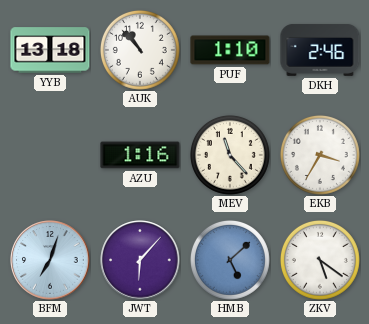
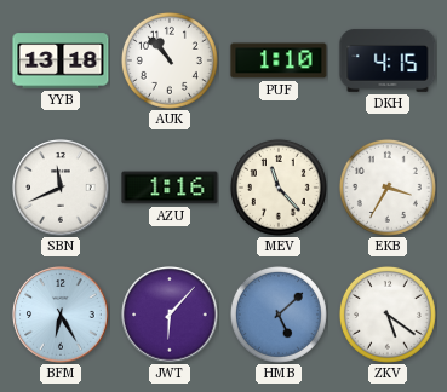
DKH: 2:46 -> 4:15
SBN: none -> 11:41
BFM: 7:03 -> 6:25
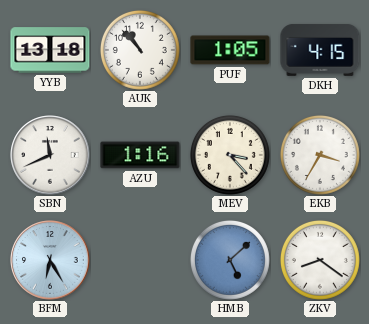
PUF: 1:10 -> 1:05
MEV: 11:23 -> 3:23
JWT: 6:07 -> none
ZKV: 5:21 -> 8:21
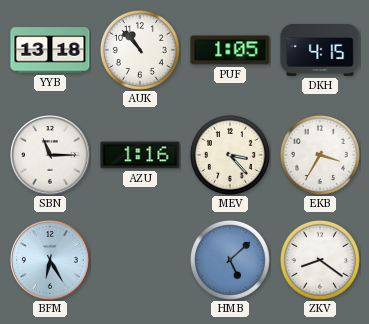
SBN: 11:41 -> 11:15
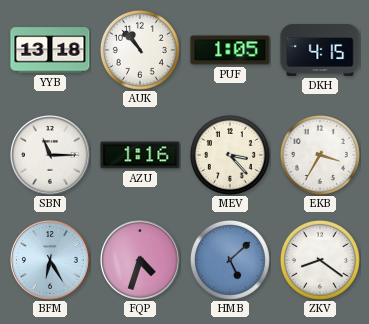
FQP: none -> 4:33
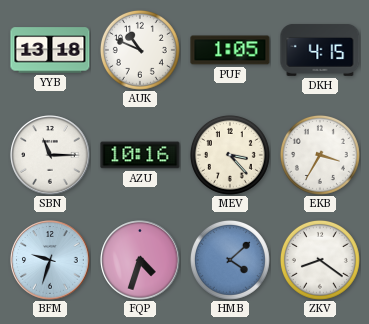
AUK: 10:53 -> 10:49
AZU: 1:16 -> 10:16
BFM: 6:25 -> 9:33
HMB: 5:08 -> 4:08
